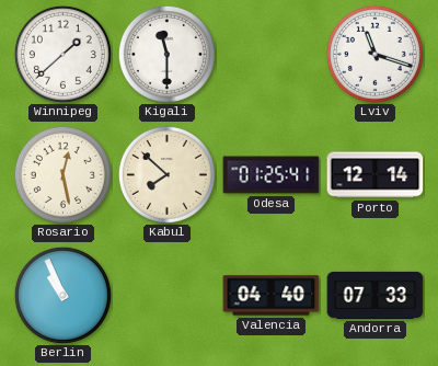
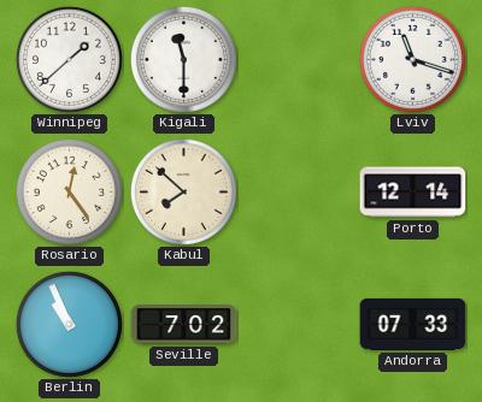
Rosario: 12:28 -> 12:24
Odesa: 01:25 -> none
Seville: none -> 7:02
Valencia: 04:40 -> none
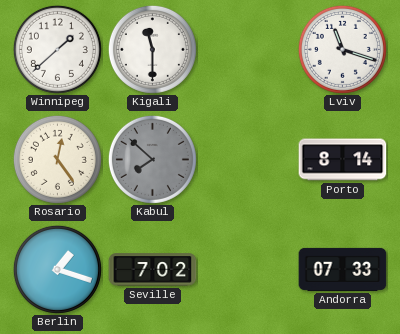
Kabul dial: cream -> grey
Porto: 12:14 -> 8:14
Berlin: 10:56 -> 1:18
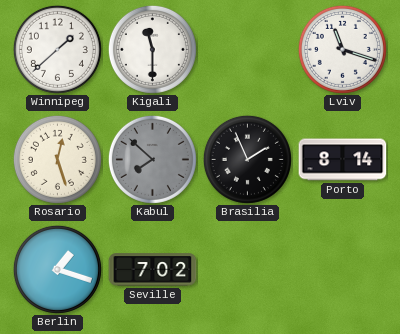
Rosario: 12:24 -> 12:27
Brasilia: none -> 1:56
Andorra: 07:33 -> none
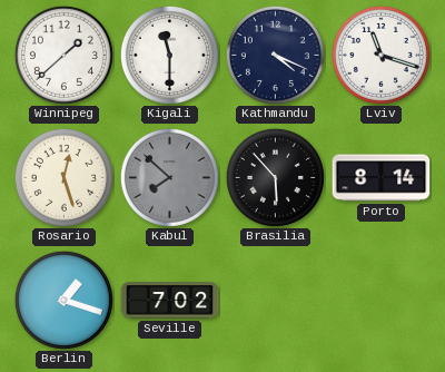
Kathmandu: none -> 4:19
Brasilia: 1:56 -> 5:53
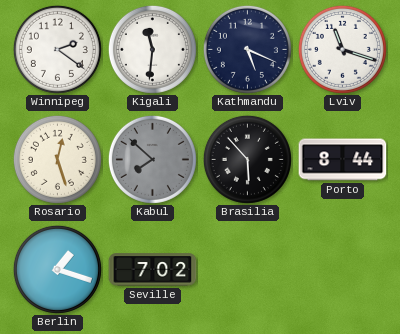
Winnipeg: 1:38 -> 2:21
Kigali: 11:30 -> 11:31
Kathmandu: 4:19 -> 5:19
Porto: 8:14 -> 8:44
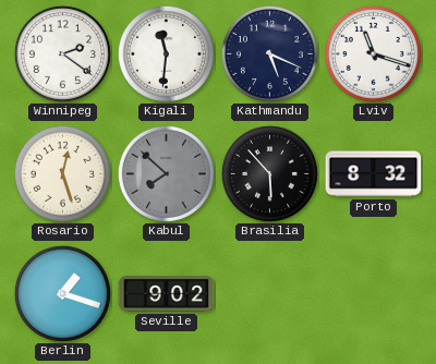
Porto: 8:44 -> 8:32
Seville: 7:02 -> 9:02
